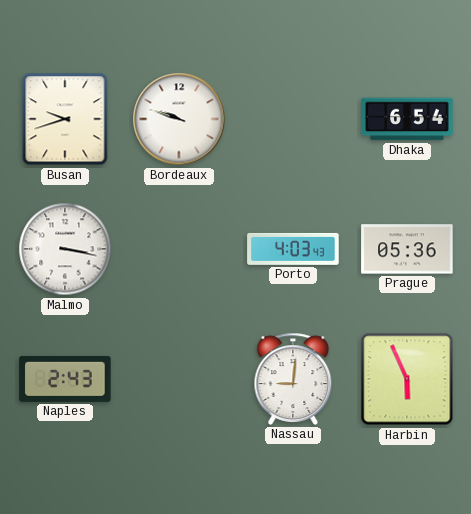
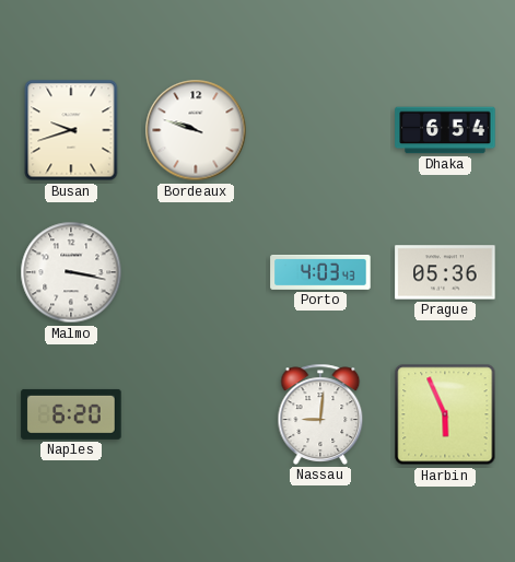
Naples: 2:43 -> 6:20
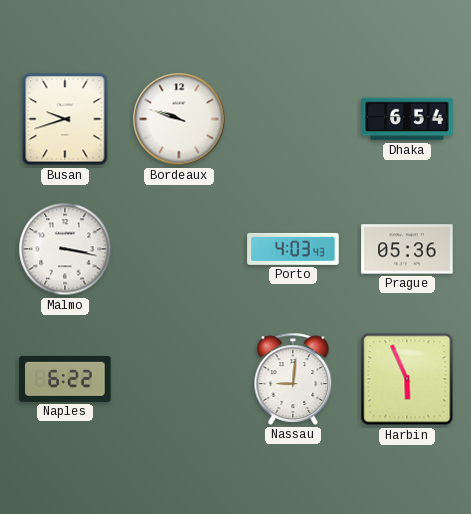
Naples: 6:20 -> 6:22
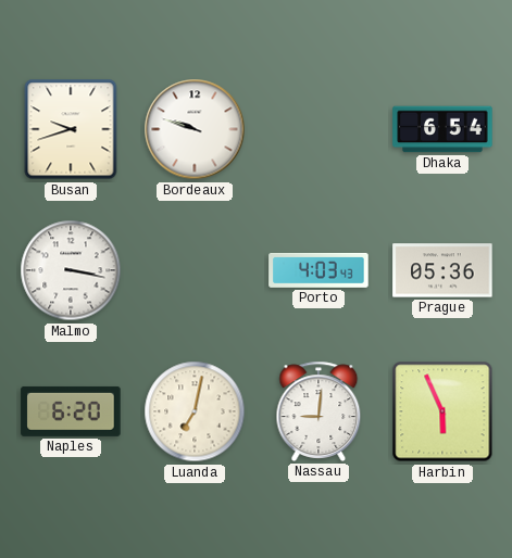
Naples: 6:22 -> 6:20
Luanda: none -> 7:02
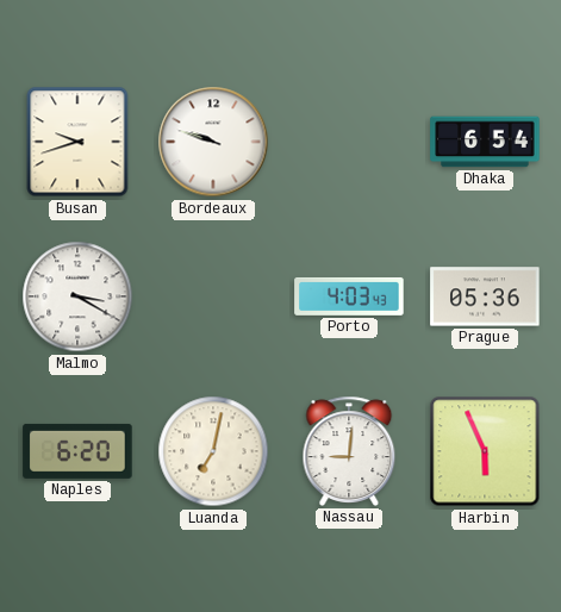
Malmo: 3:17 -> 3:20
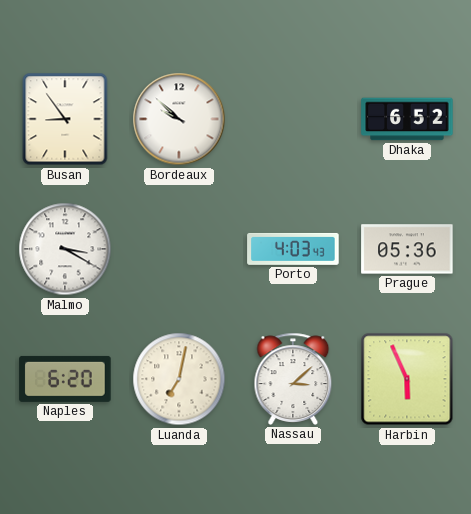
Busan: 9:42 -> 8:54
Bordeaux: 9:48 -> 9:52
Dhaka: 6:54 -> 6:52
Nassau: 9:01 -> 3:08
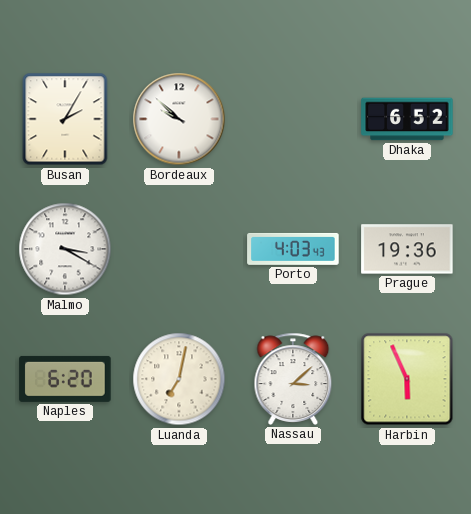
Busan: 8:54 -> 2:05
Prague: 05:36 -> 19:36
